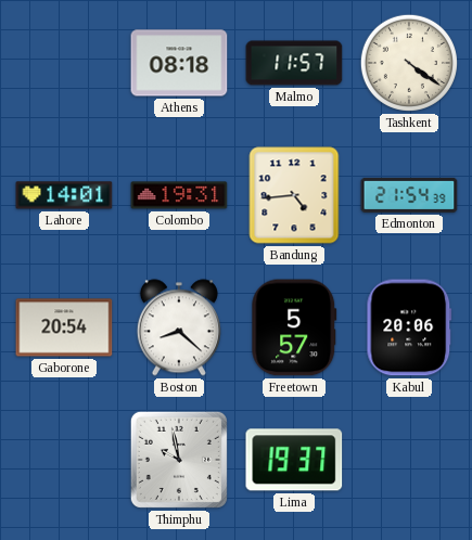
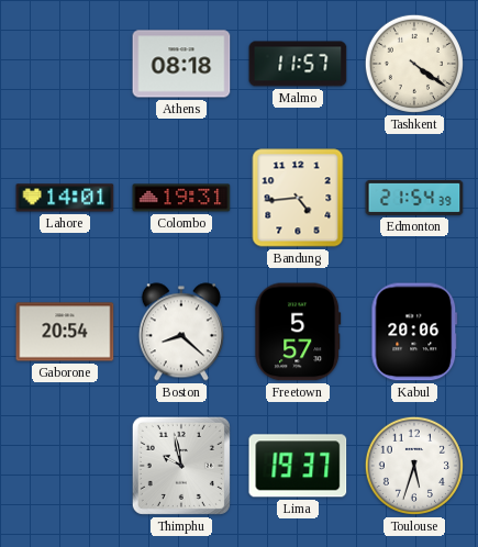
Toulouse: none -> 5:33
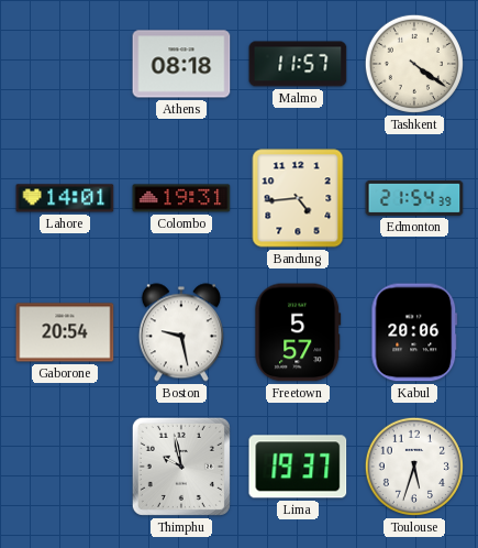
Boston: 8:22 -> 9:28
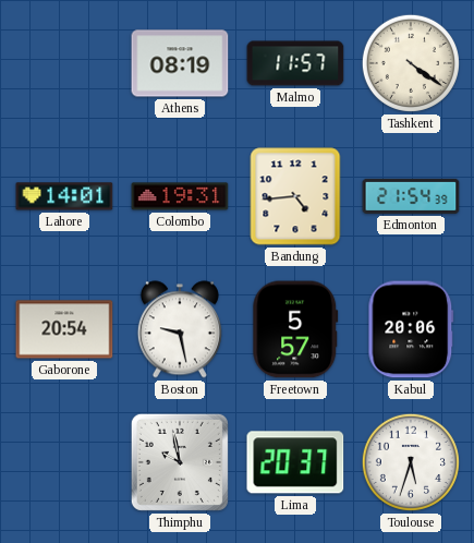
Athens: 08:18 -> 08:19
Lima: 19:37 -> 20:37
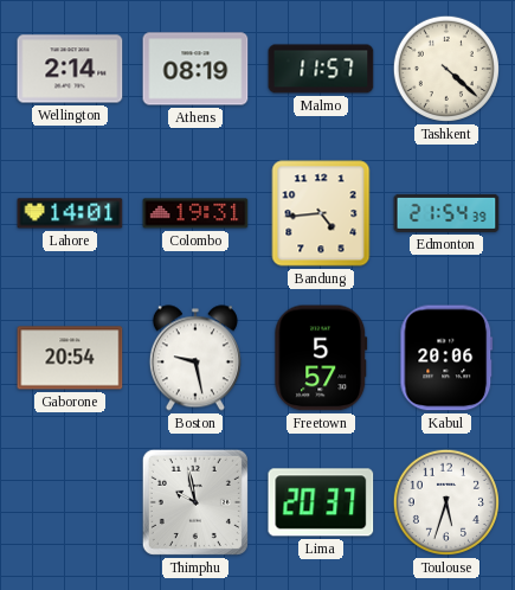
Wellington: none -> 2:14
Tashkent: 4:21 -> 4:22
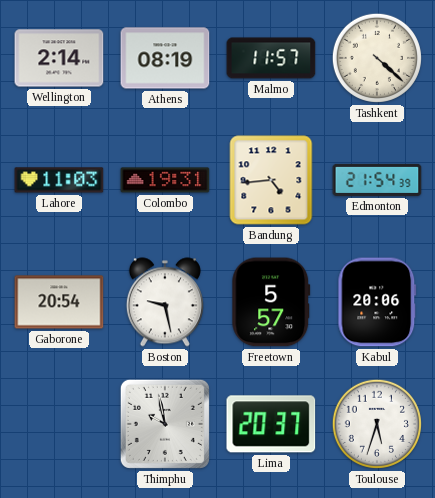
Lahore: 14:01 -> 11:03
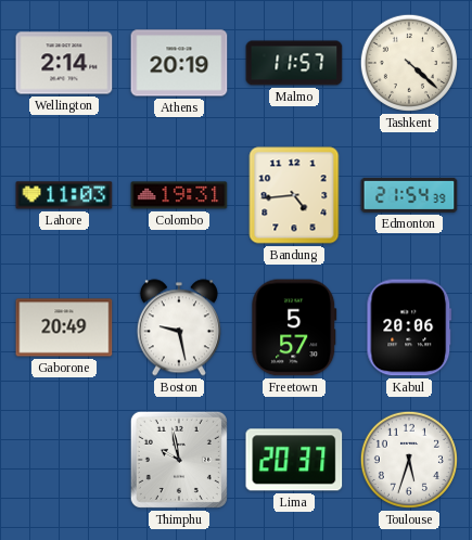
Athens: 08:19 -> 20:19
Gaborone: 20:54 -> 20:49
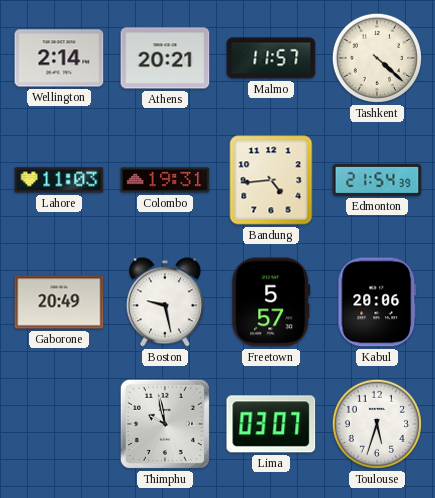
Athens: 20:19 -> 20:21
Lima: 20:37 -> 03:07
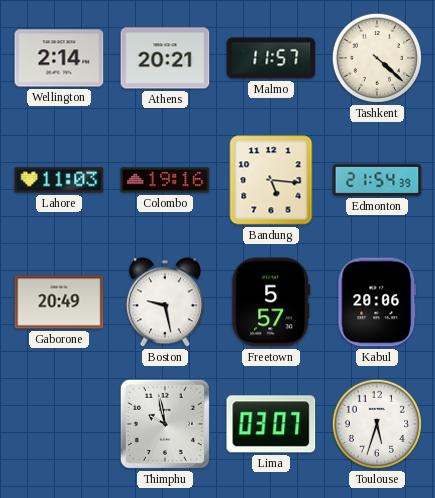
Colombo: 19:31 -> 19:16
Bandung: 4:44 -> 5:16
